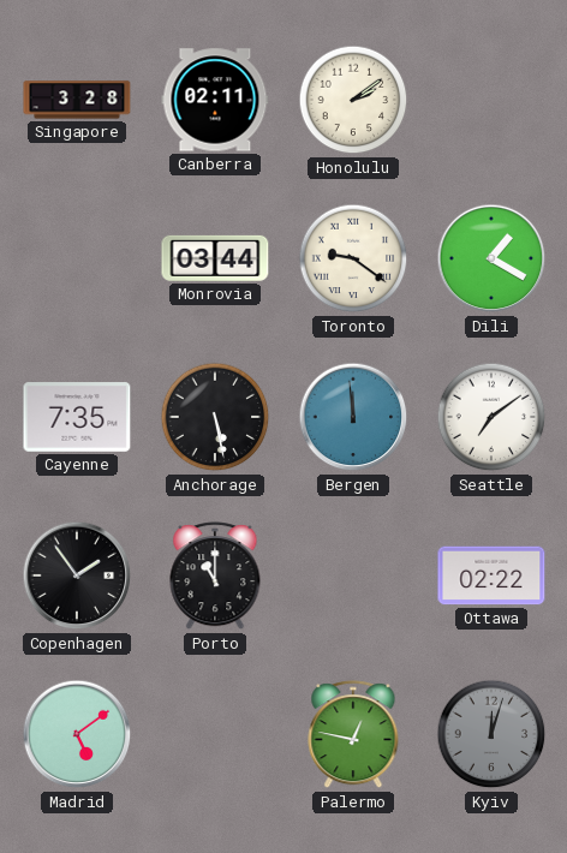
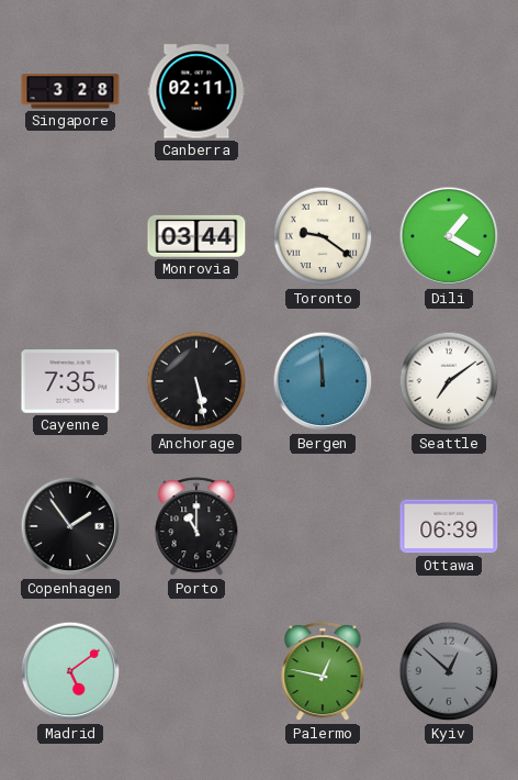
Honolulu: 2:09 -> none
Ottawa: 02:22 -> 06:39
Kyiv: 12:03 -> 12:52
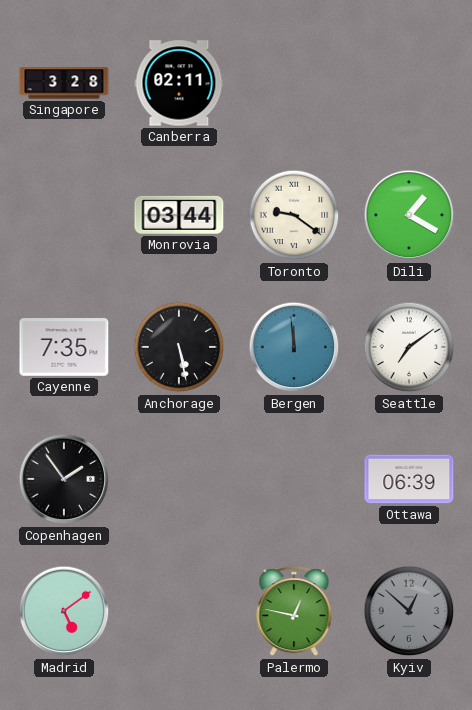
Porto: 11:00 -> none
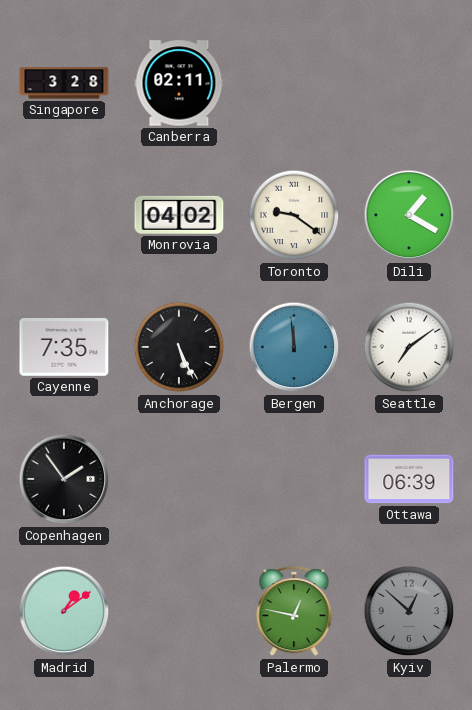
Monrovia: 03:44 -> 04:02
Anchorage: 5:28 -> 5:26
Madrid: 5:09 -> 1:09
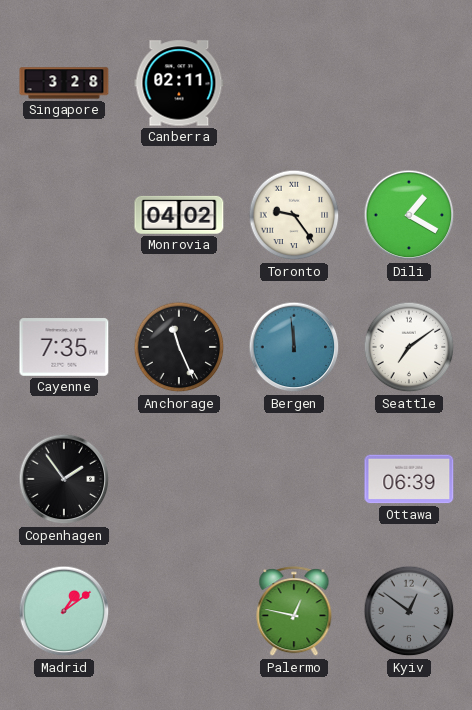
Toronto: 9:21 -> 9:24
Anchorage: 5:26 -> 11:26
Kyiv: 12:52 -> 12:51
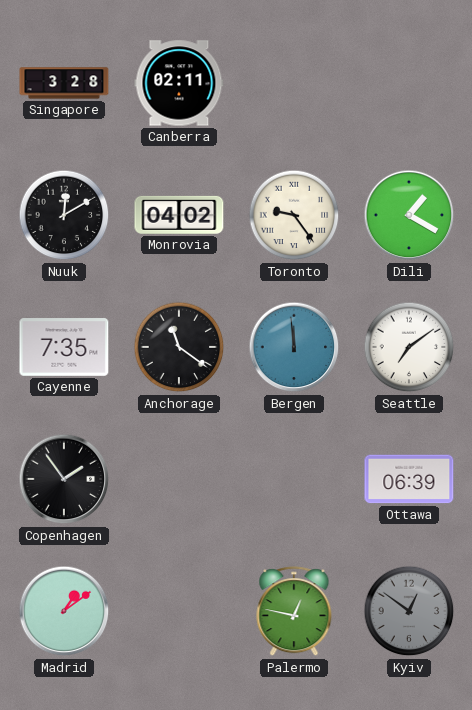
Nuuk: none -> 12:10
Anchorage: 11:26 -> 11:21
